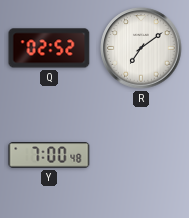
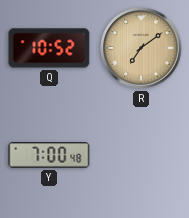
Q: 02:52 -> 10:52
R dial: white -> champagne
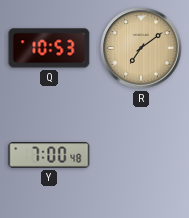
Q: 10:52 -> 10:53
